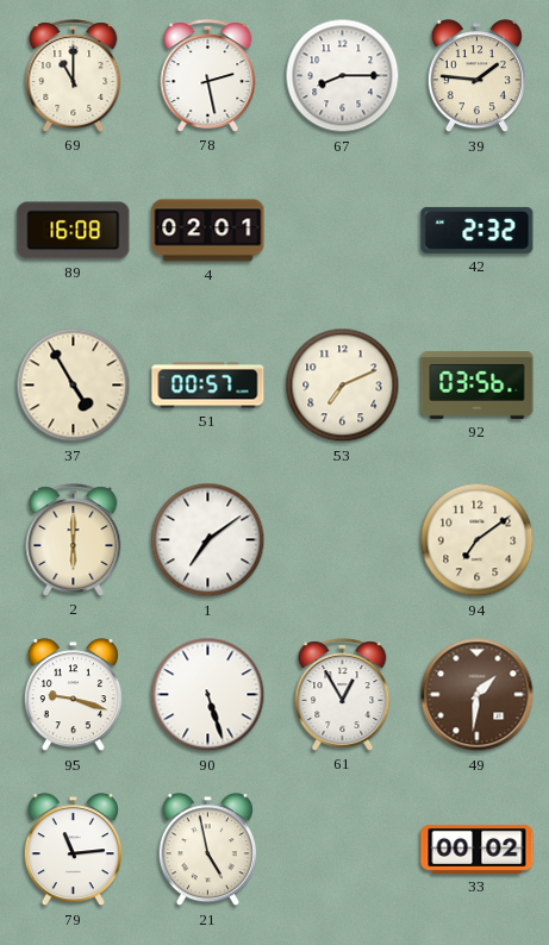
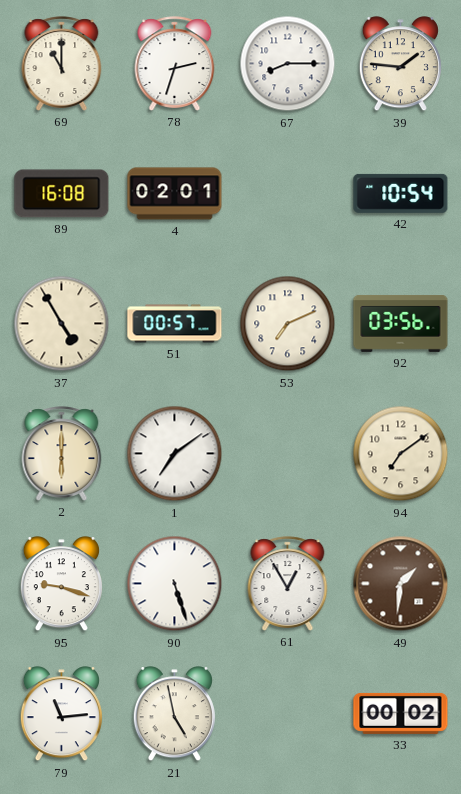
78: 2:28 -> 2:33
42: 2:32 -> 10:54
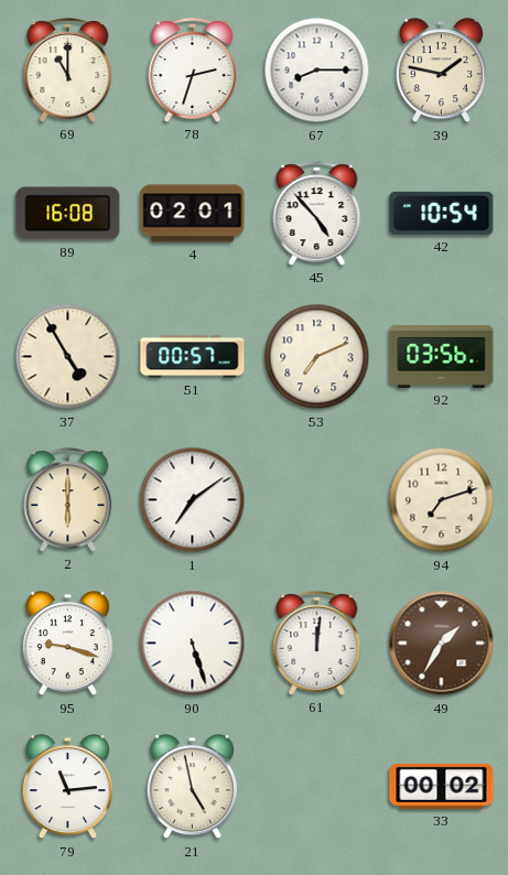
39: 1:46 -> 1:47
45: none -> 4:53
94: 7:09 -> 7:12
61: 12:55 -> 12:01
49: 1:31 -> 1:35
